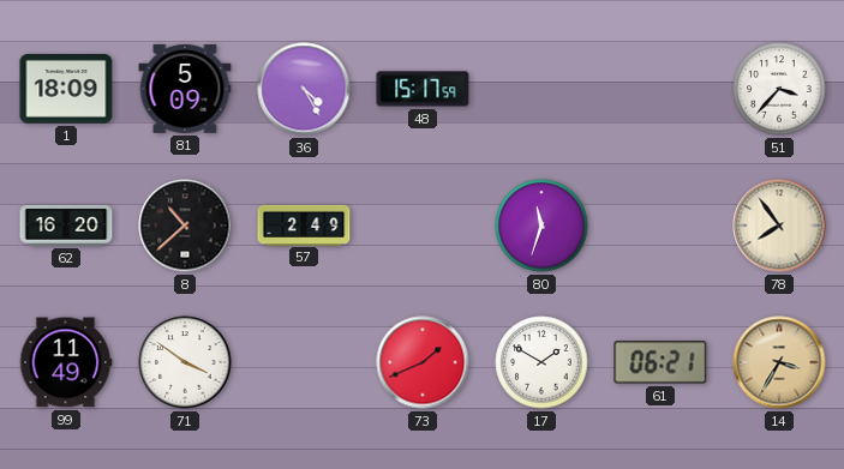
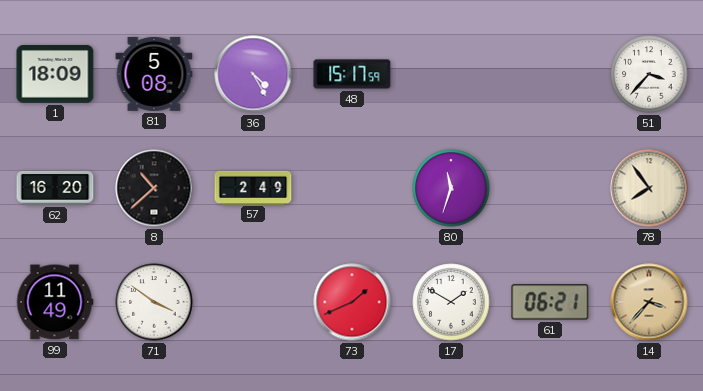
81: 5:09 -> 5:08
14: 3:35 -> 3:37
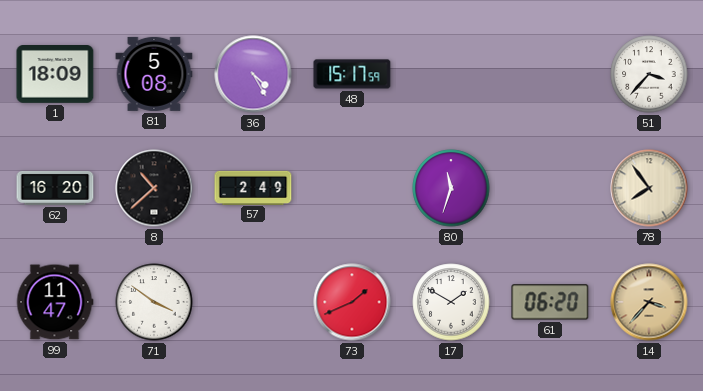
99: 11:49 -> 11:47
61: 06:21 -> 06:20
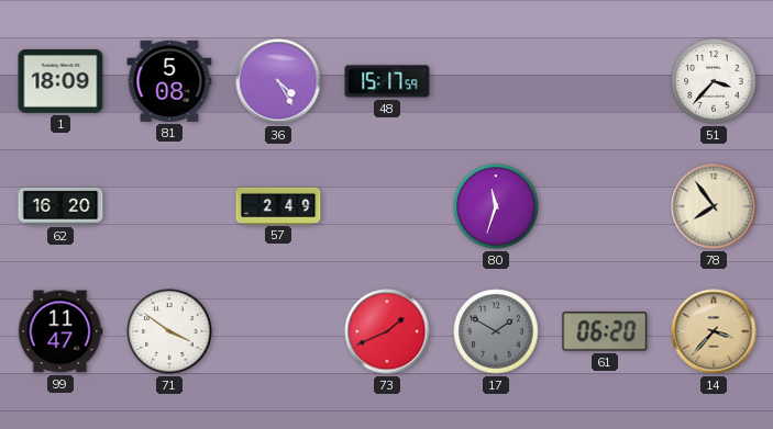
8: 10:38 -> none
17 dial: white -> grey
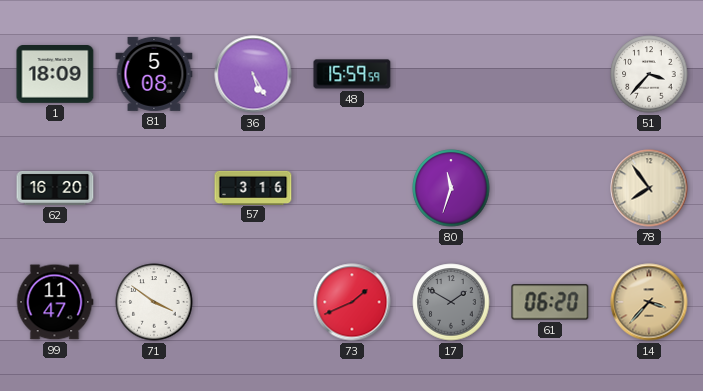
36: 4:25 -> 5:25
48: 15:17 -> 15:59
57: 2:49 -> 3:16
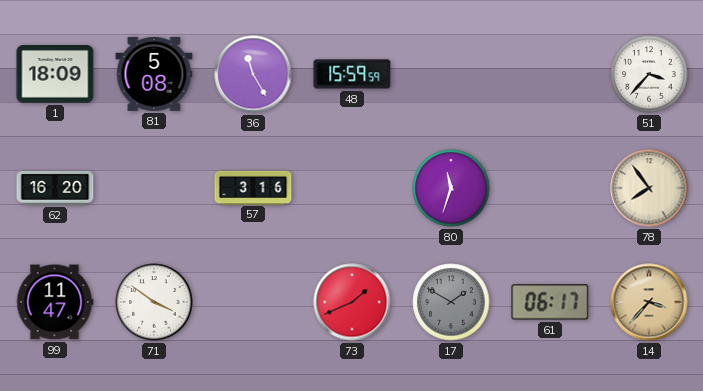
36: 5:25 -> 11:25
61: 06:20 -> 06:17
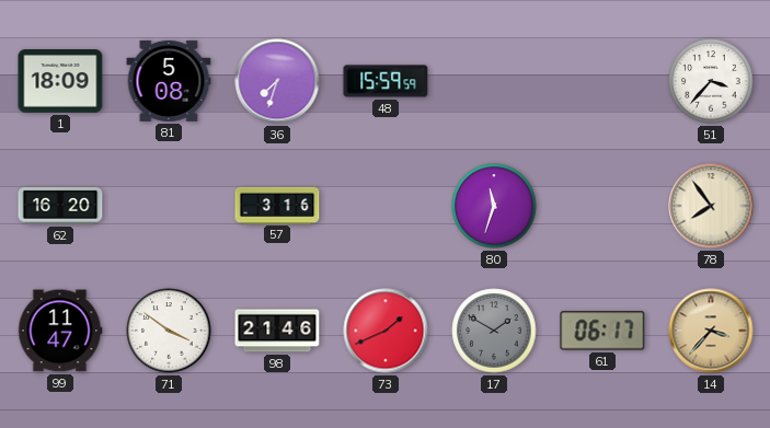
36: 11:25 -> 7:33
98: none -> 21:46
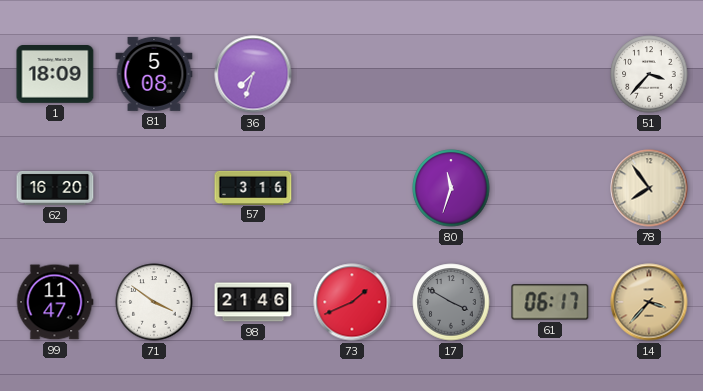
48: 15:59 -> none
17: 1:50 -> 3:50
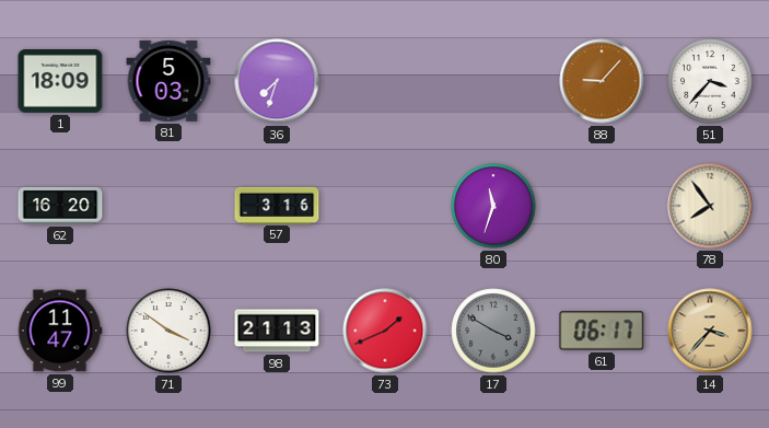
81: 5:08 -> 5:03
88: none -> 9:07
98: 21:46 -> 21:13
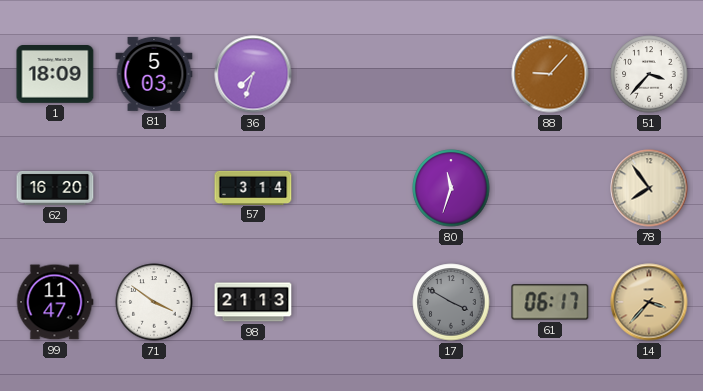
57: 3:16 -> 3:14
73: 1:41 -> none
